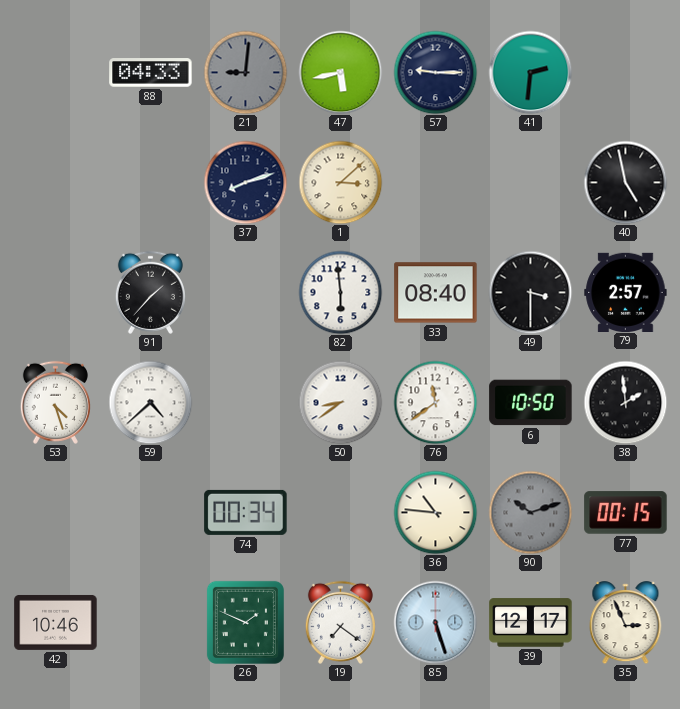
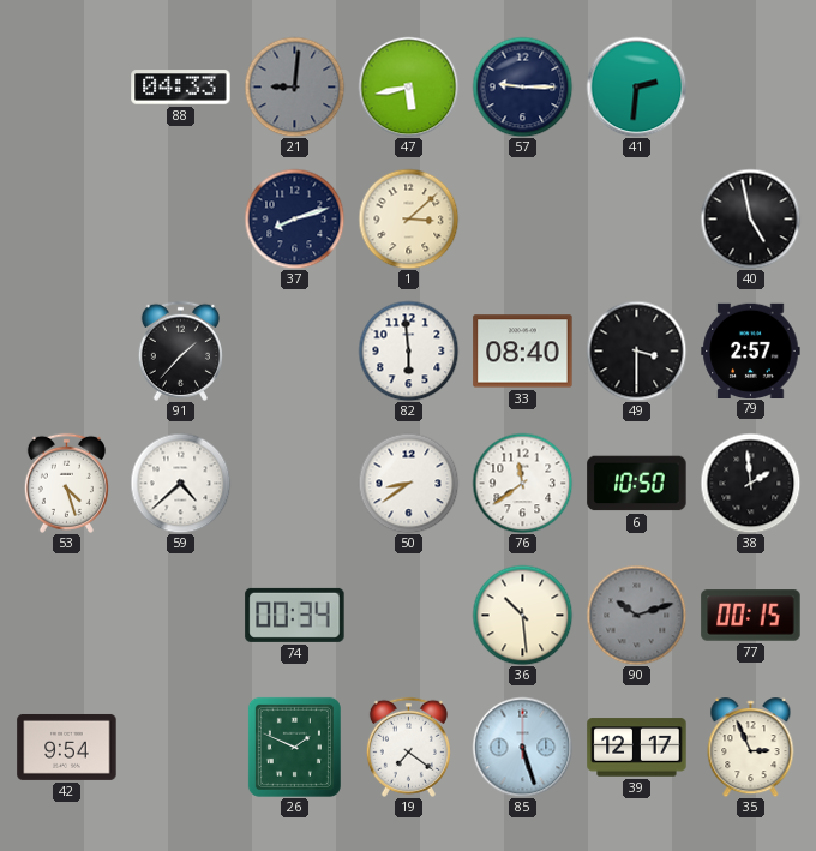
36: 10:46 -> 10:29
42: 10:46 -> 9:54
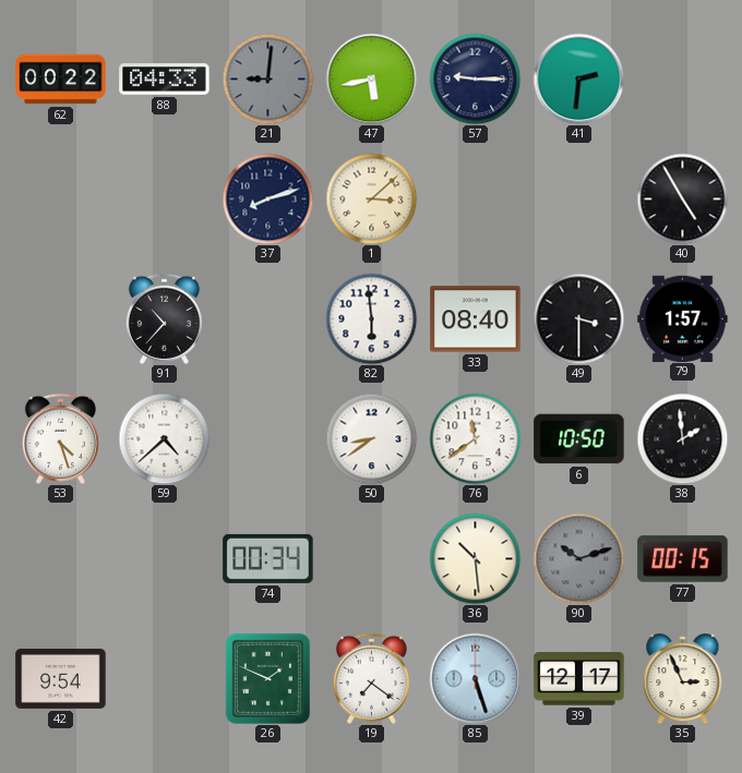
62: none -> 00:22
40: 4:58 -> 4:55
91: 1:37 -> 10:37
79: 2:57 -> 1:57
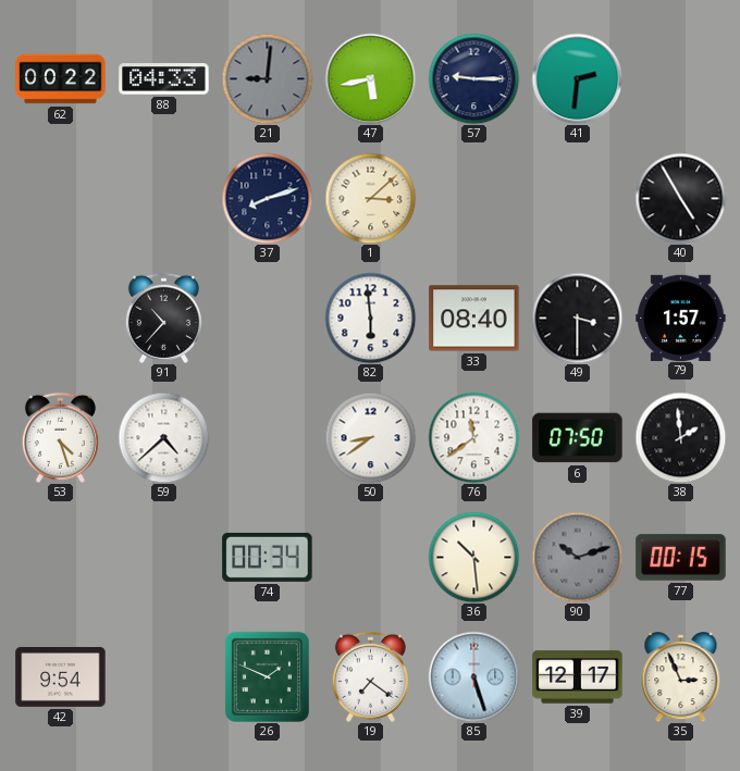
6: 10:50 -> 07:50
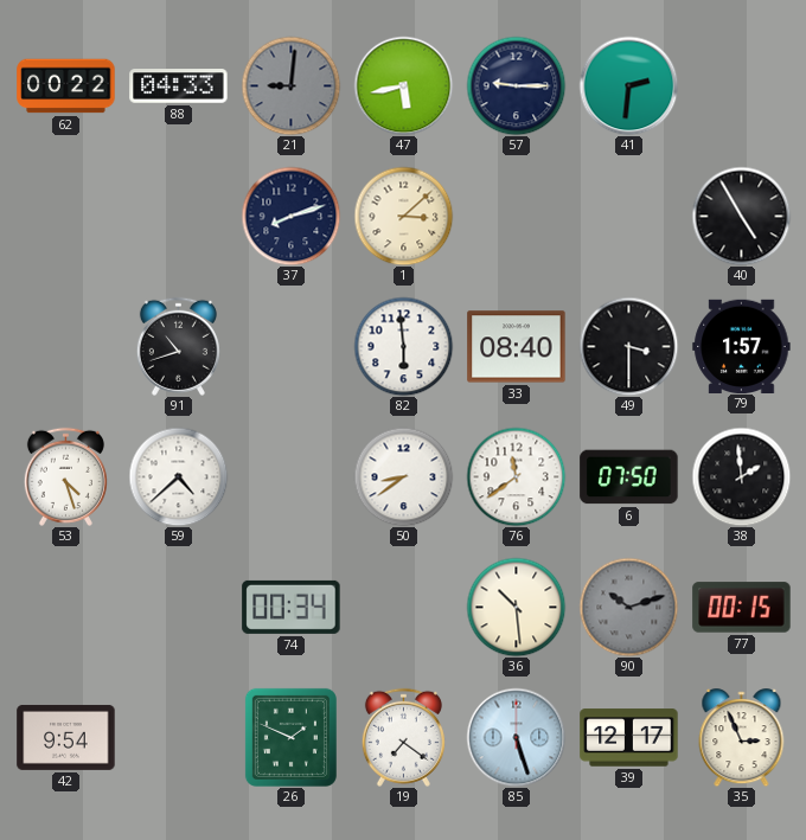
91: 10:37 -> 10:42
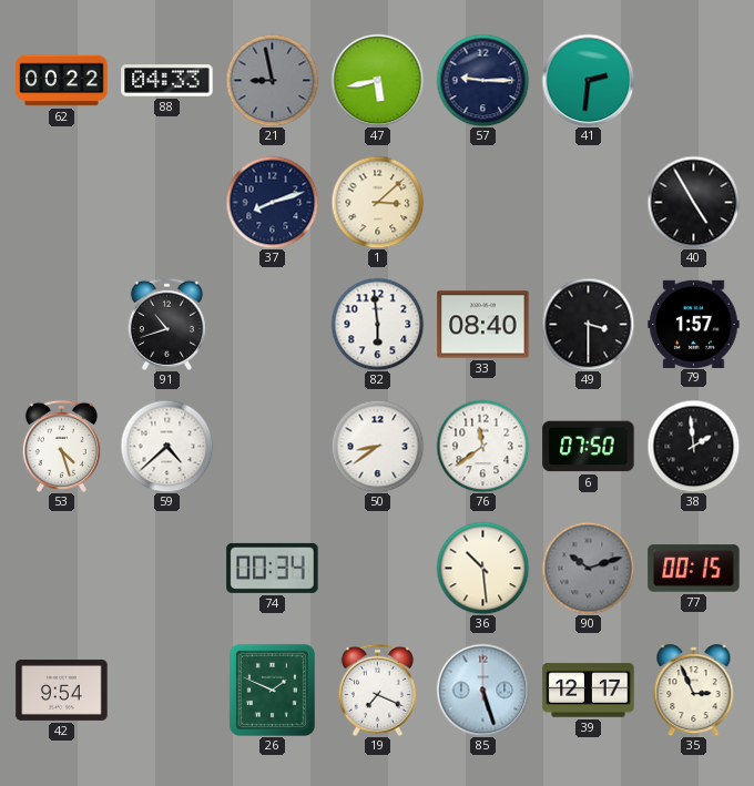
21: 9:01 -> 8:58
19: 7:21 -> 7:19
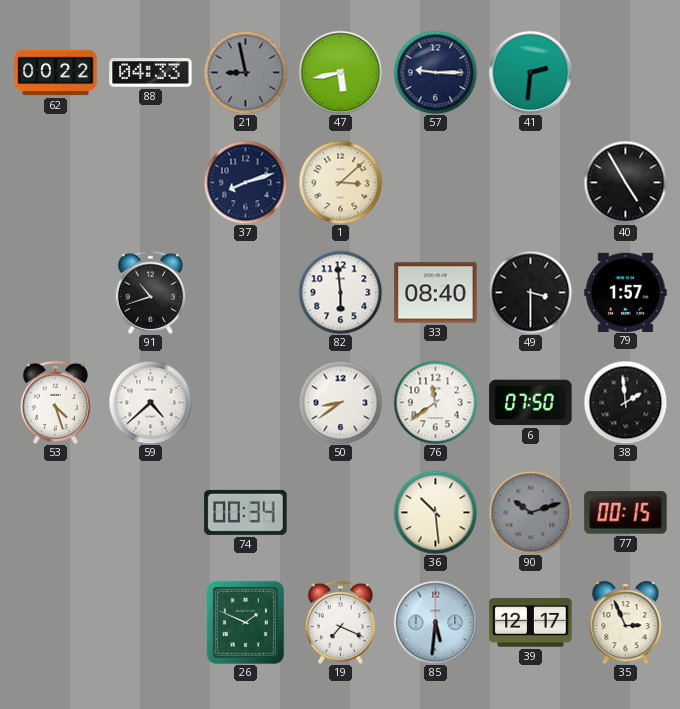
42: 9:54 -> none
85: 5:27 -> 5:31
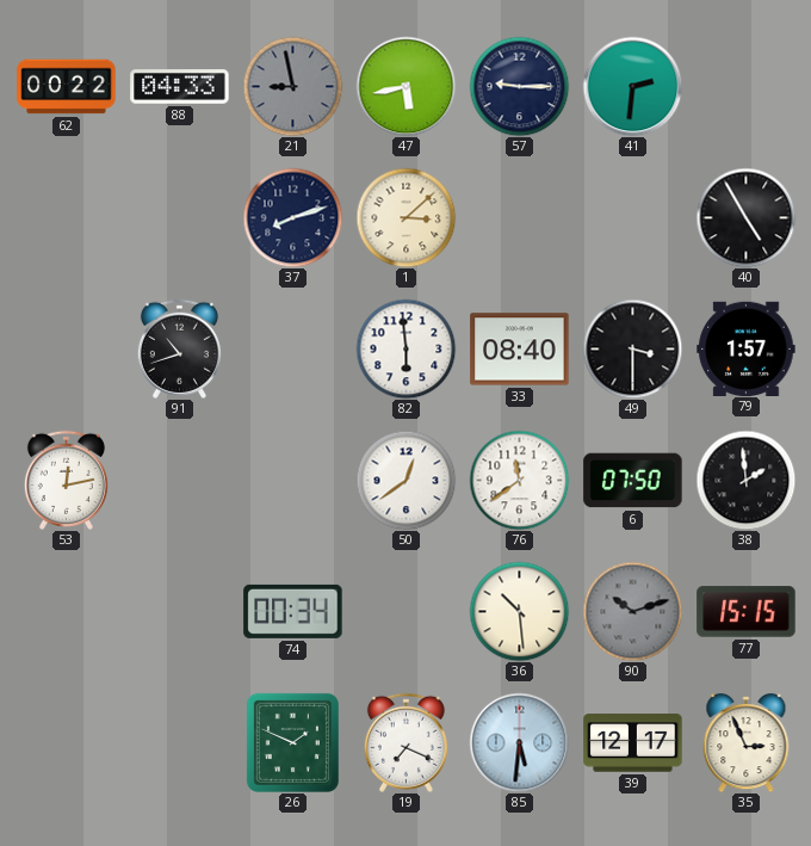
53: 4:27 -> 12:13
59: 4:38 -> none
50: 8:39 -> 12:39
77: 00:15 -> 15:15
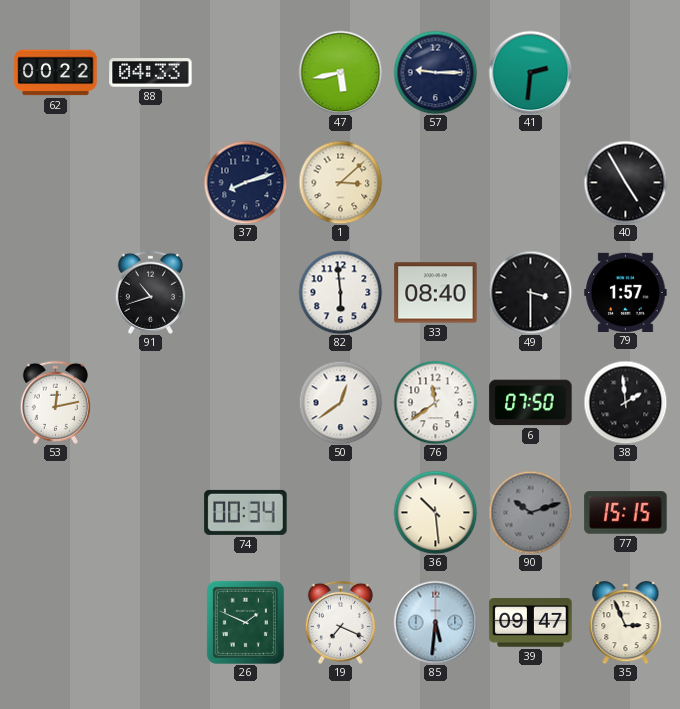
21: 8:58 -> none
39: 12:17 -> 09:47
